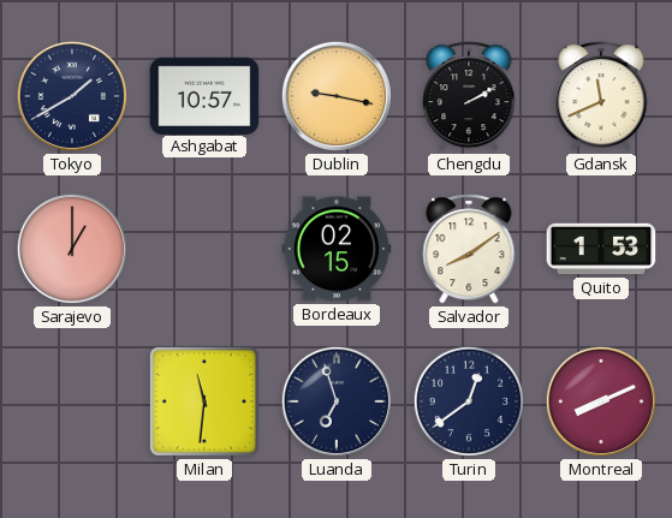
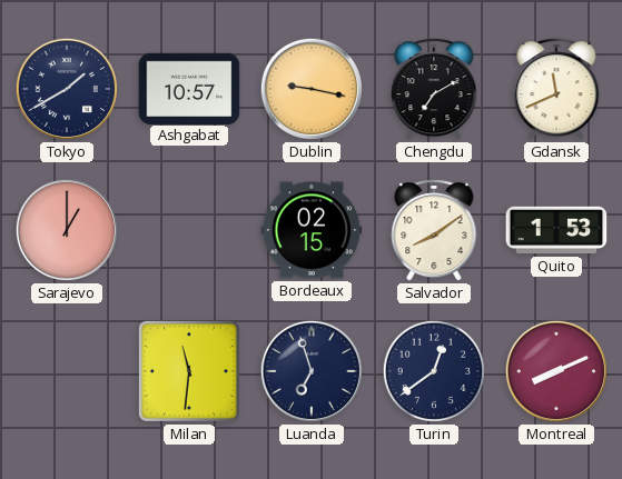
Chengdu: 2:10 -> 7:10
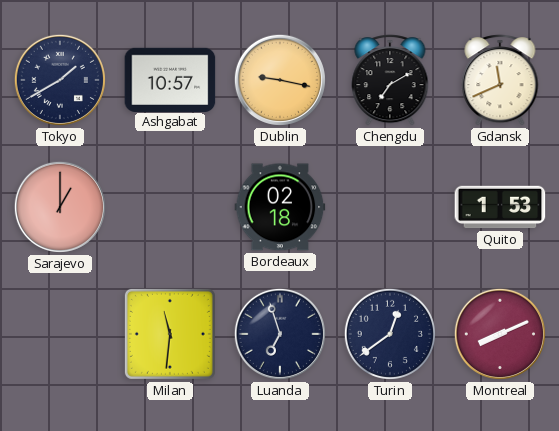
Bordeaux: 02:15 -> 02:18
Salvador: 8:09 -> none
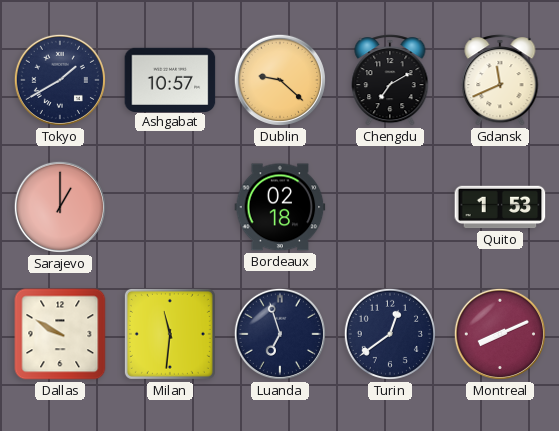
Dublin: 9:17 -> 9:22
Dallas: none -> 9:50
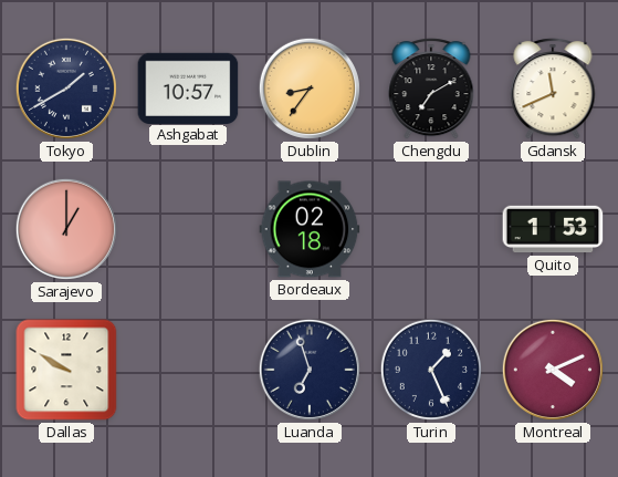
Dublin: 9:22 -> 8:36
Milan: 11:31 -> none
Turin: 12:39 -> 1:26
Montreal: 8:11 -> 4:11
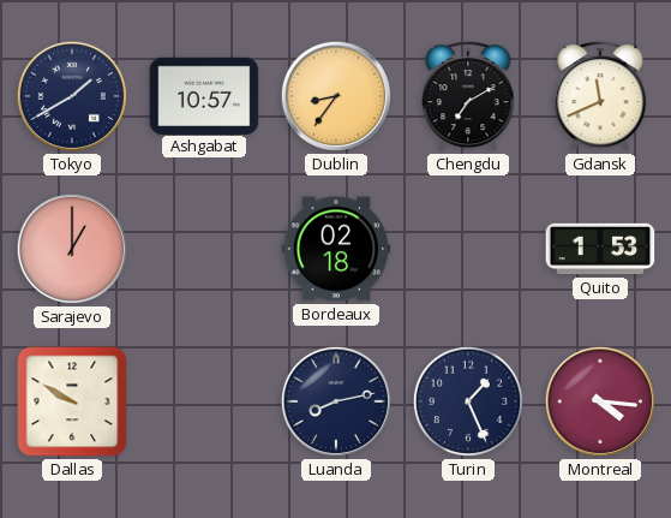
Luanda: 6:57 -> 8:13
Montreal: 4:11 -> 4:16
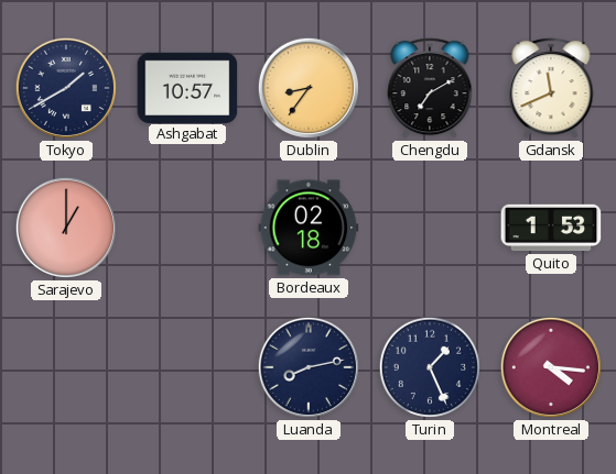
Dallas: 9:50 -> none
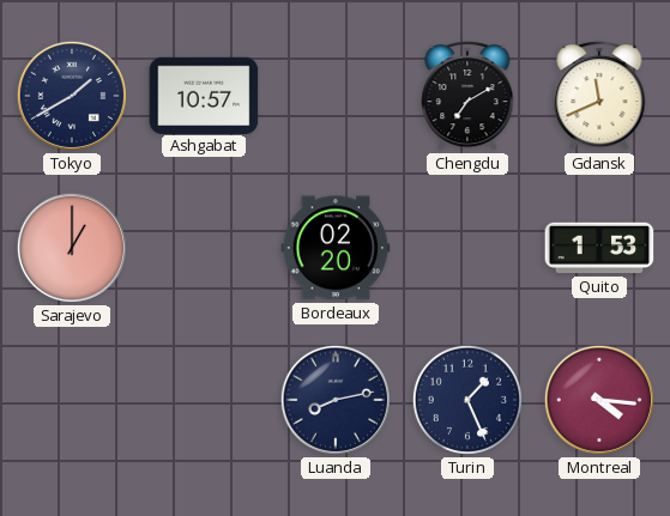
Dublin: 8:36 -> none
Bordeaux: 02:18 -> 02:20
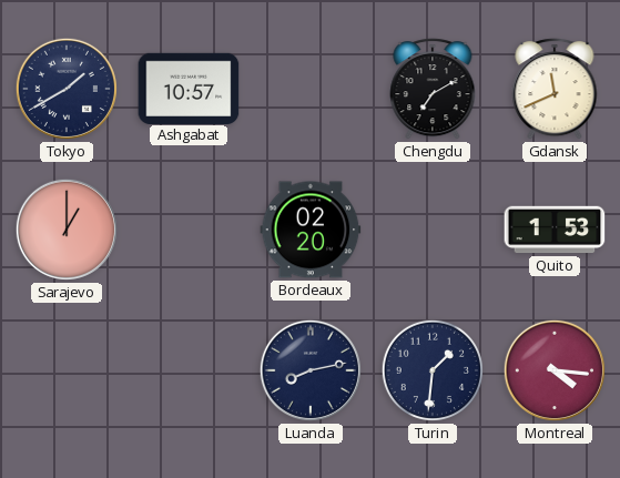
Turin: 1:26 -> 1:31
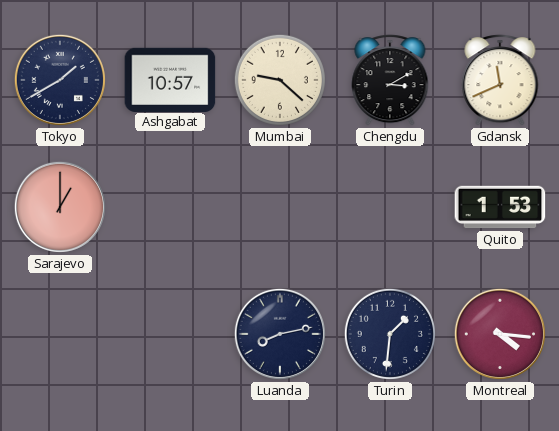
Mumbai: none -> 9:22
Chengdu: 7:10 -> 3:10
Bordeaux: 02:20 -> none
